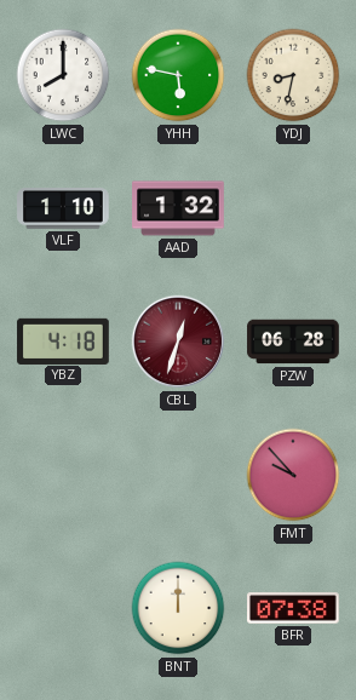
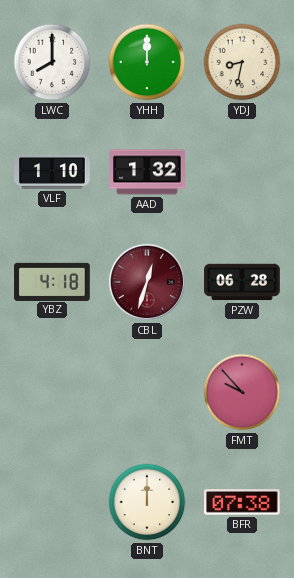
YHH: 5:47 -> 12:00
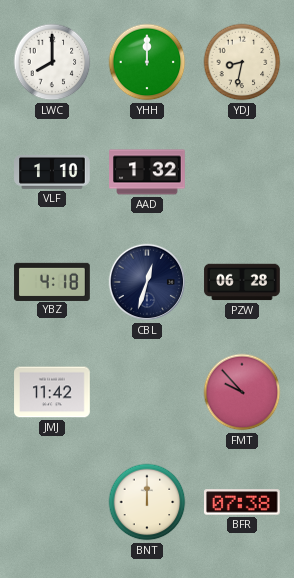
CBL dial: burgundy -> navy
JMJ: none -> 11:42
